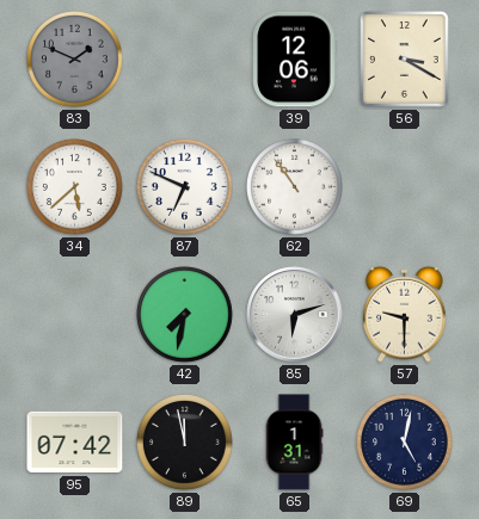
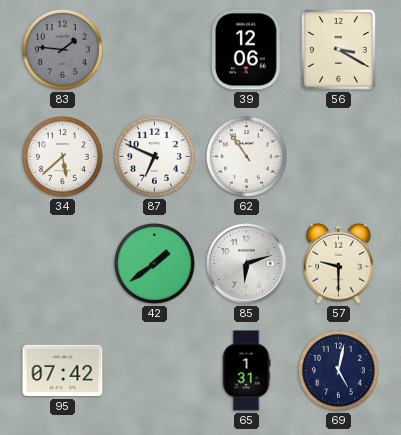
83: 1:49 -> 1:46
42: 7:32 -> 1:39
89: 11:58 -> none
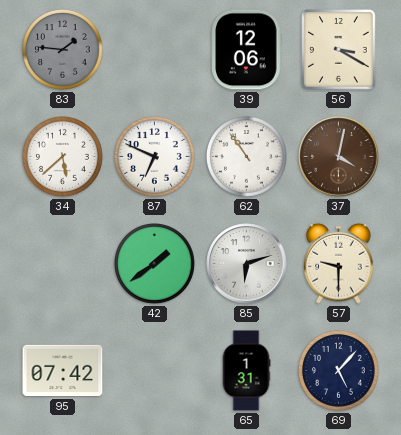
37: none -> 4:02
69: 5:02 -> 5:07
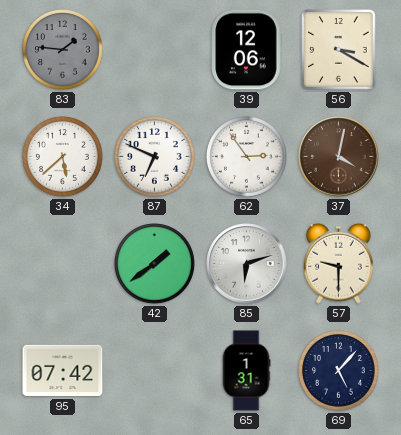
62: 10:54 -> 2:54
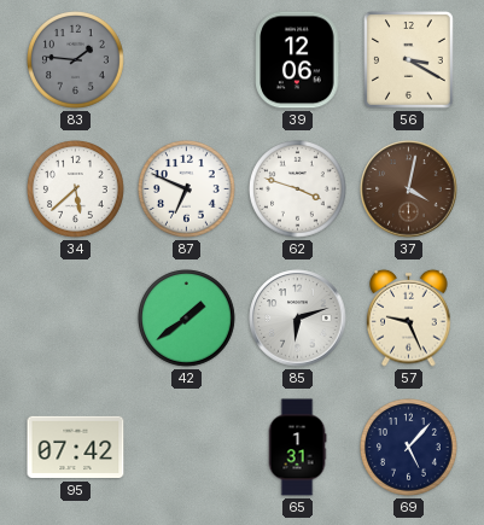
62: 2:54 -> 3:48
57: 9:30 -> 9:26
